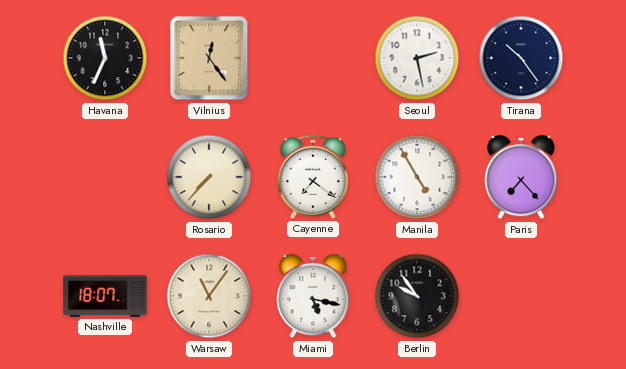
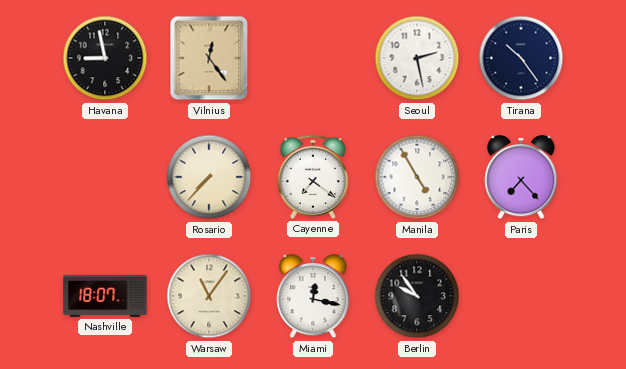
Havana: 11:34 -> 8:58
Miami: 5:17 -> 12:17
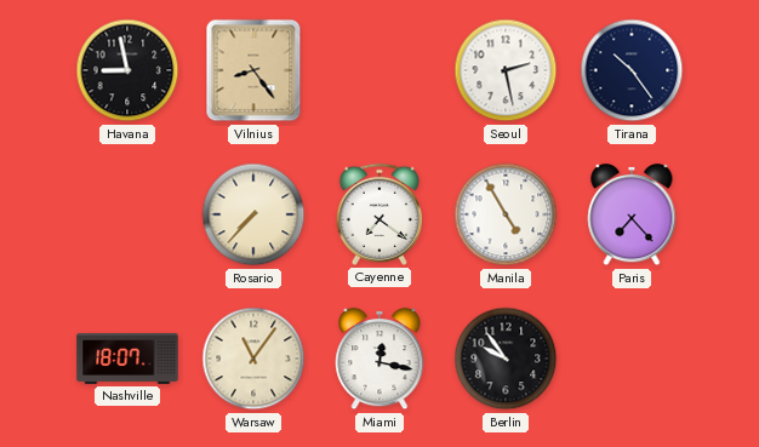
Vilnius: 12:24 -> 8:24
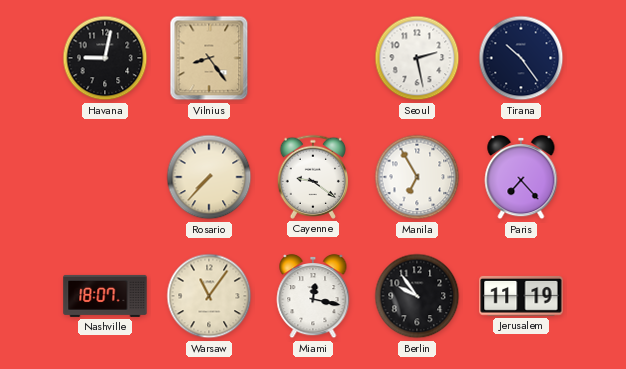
Havana: 8:58 -> 9:02
Cayenne: 7:21 -> 9:21
Manila: 4:55 -> 6:55
Jerusalem: none -> 11:19
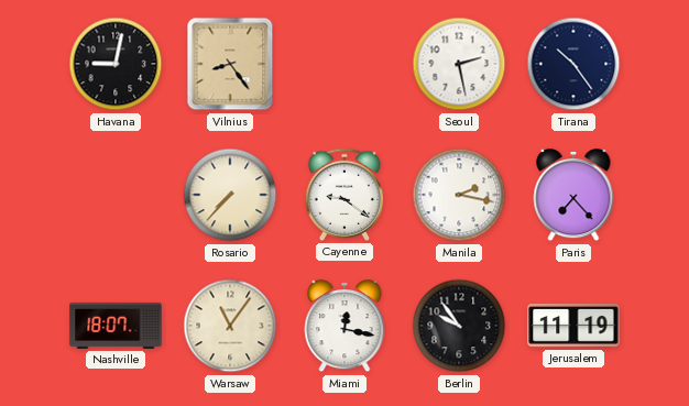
Manila: 6:55 -> 2:17
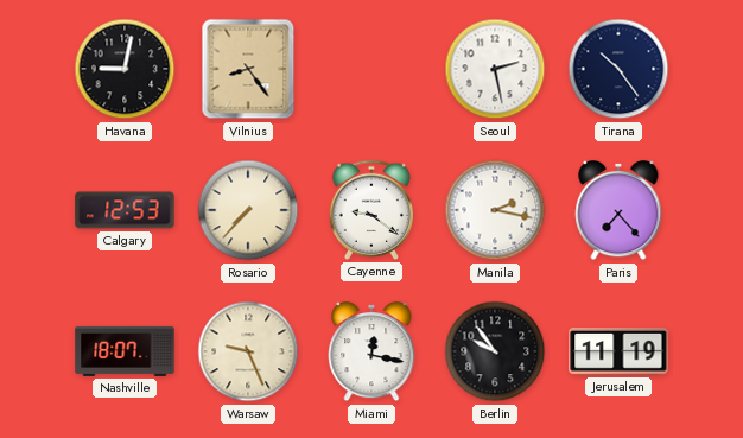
Calgary: none -> 12:53
Warsaw: 11:06 -> 9:26
